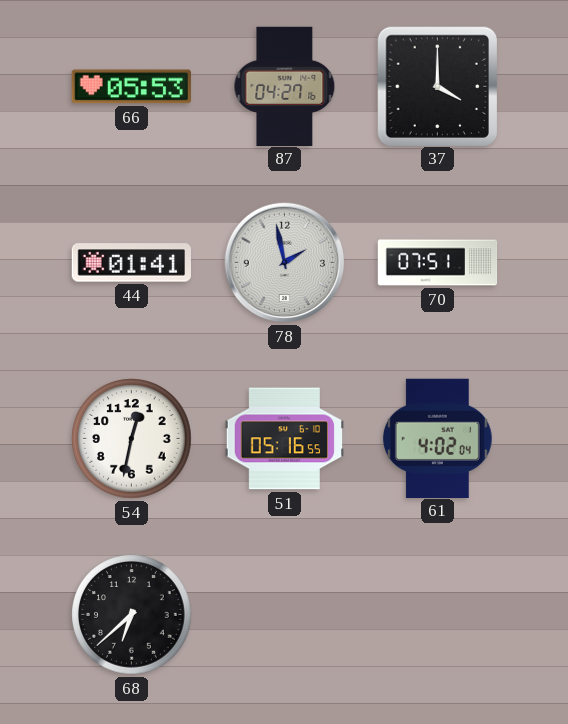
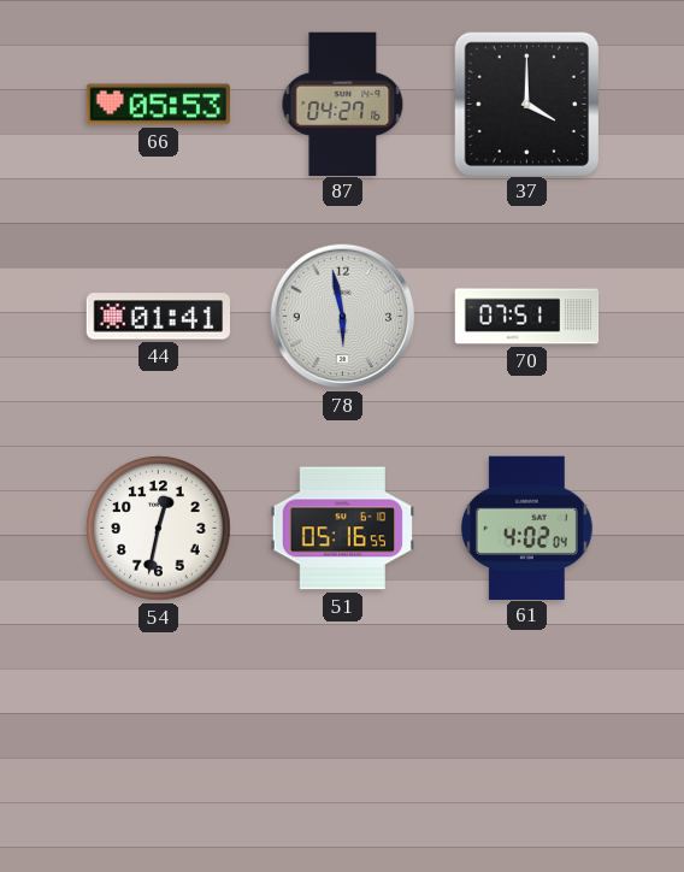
78: 1:58 -> 5:58
68: 6:38 -> none
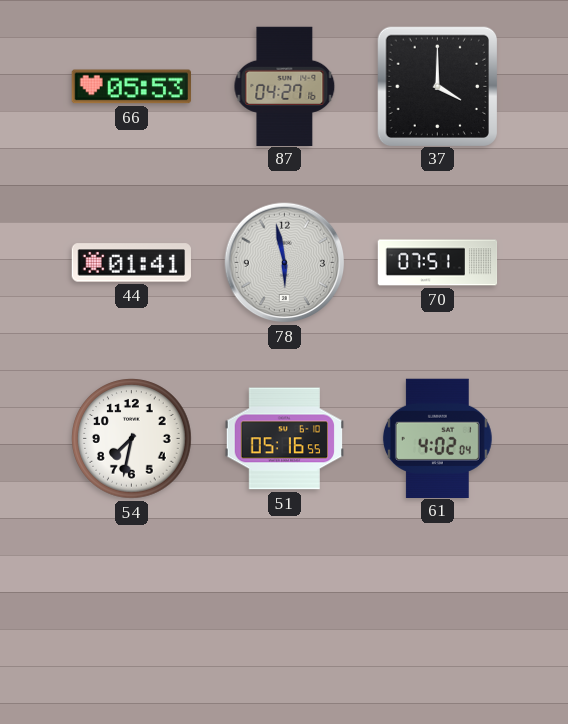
54: 12:32 -> 7:32
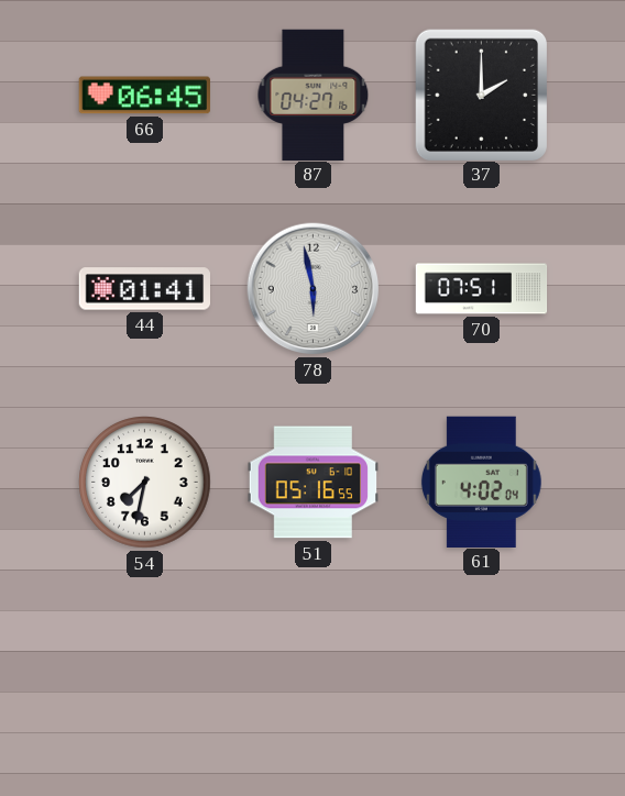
66: 05:53 -> 06:45
37: 4:00 -> 2:00
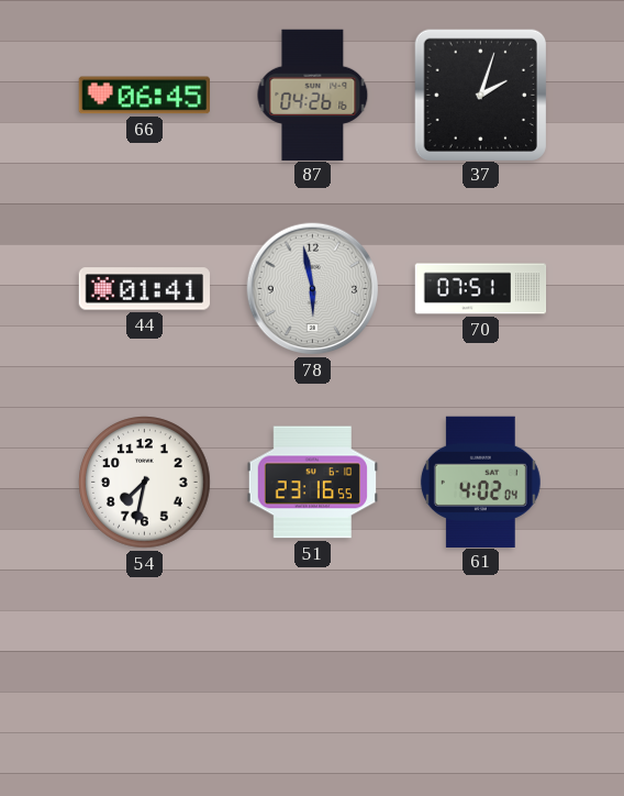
87: 04:27 -> 04:26
37: 2:00 -> 2:03
51: 05:16 -> 23:16
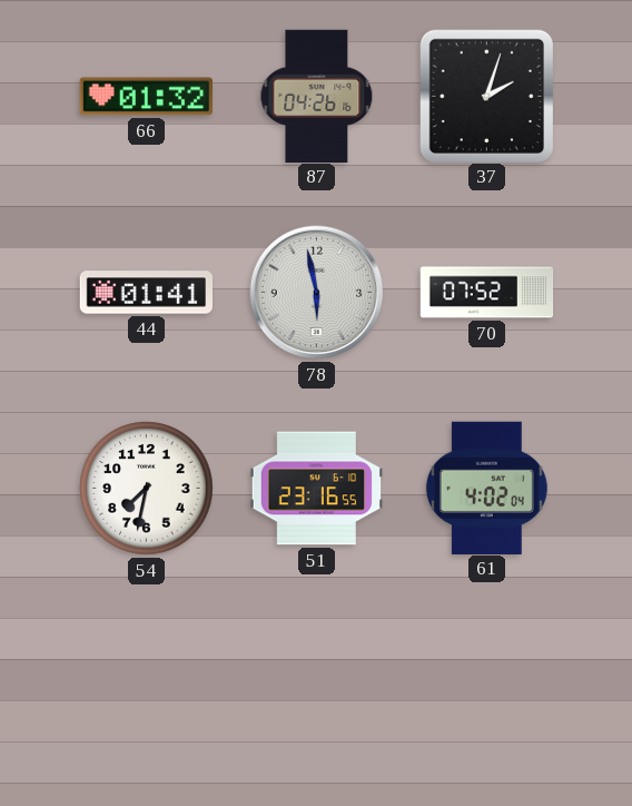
66: 06:45 -> 01:32
70: 07:51 -> 07:52
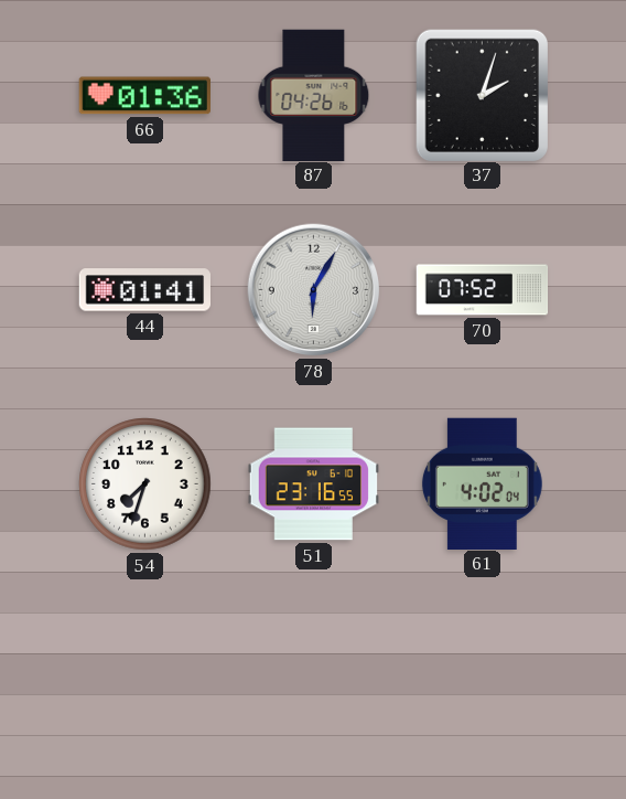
66: 01:32 -> 01:36
78: 5:58 -> 6:05
54: 7:32 -> 7:33
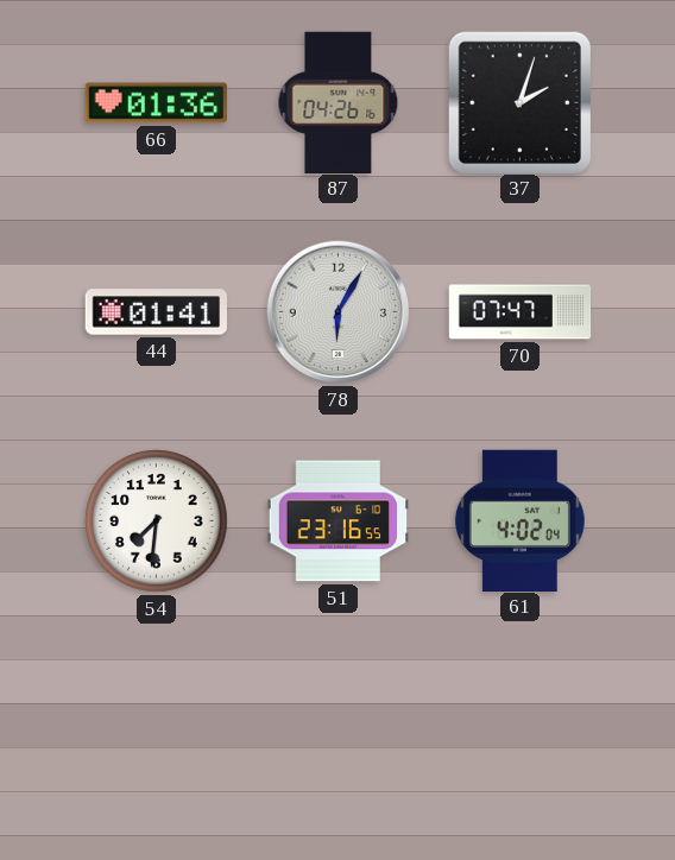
70: 07:52 -> 07:47
54: 7:33 -> 7:31
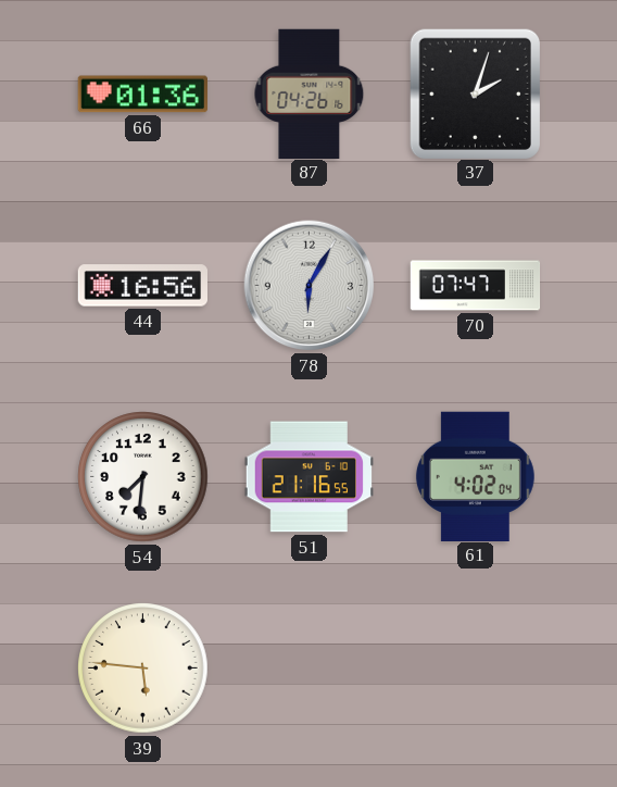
44: 01:41 -> 16:56
51: 23:16 -> 21:16
39: none -> 5:46
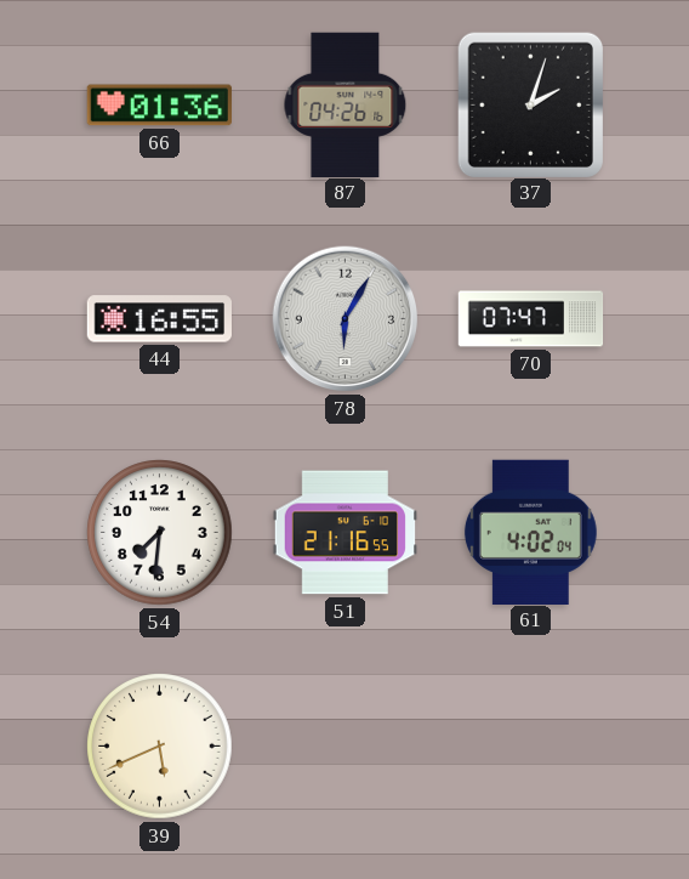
44: 16:56 -> 16:55
39: 5:46 -> 5:41
